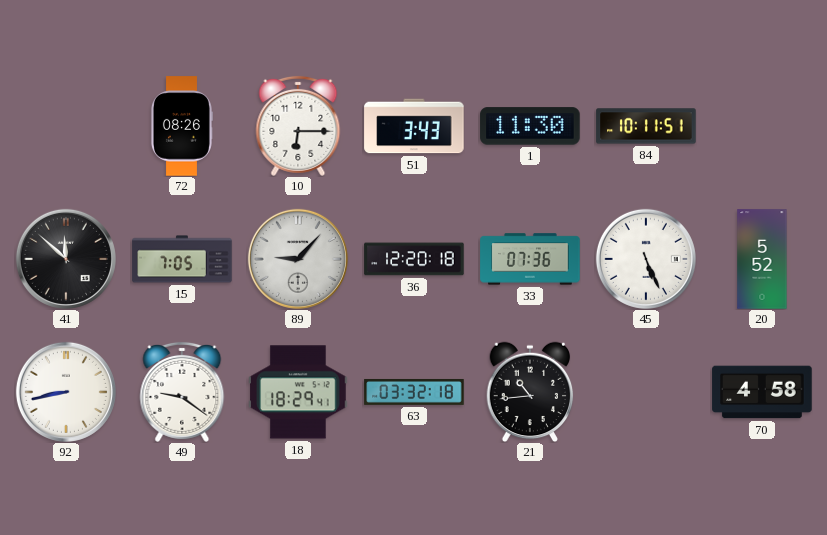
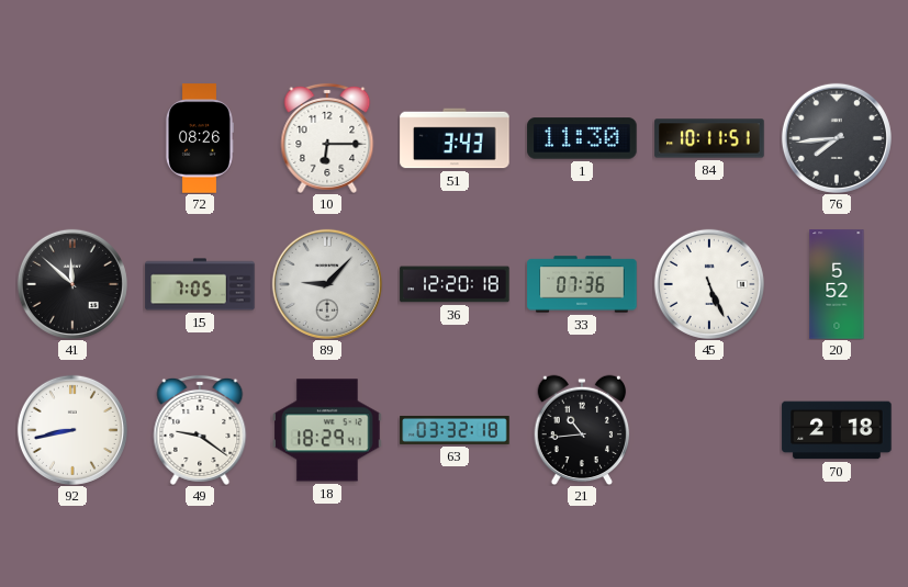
76: none -> 7:44
70: 4:58 -> 2:18
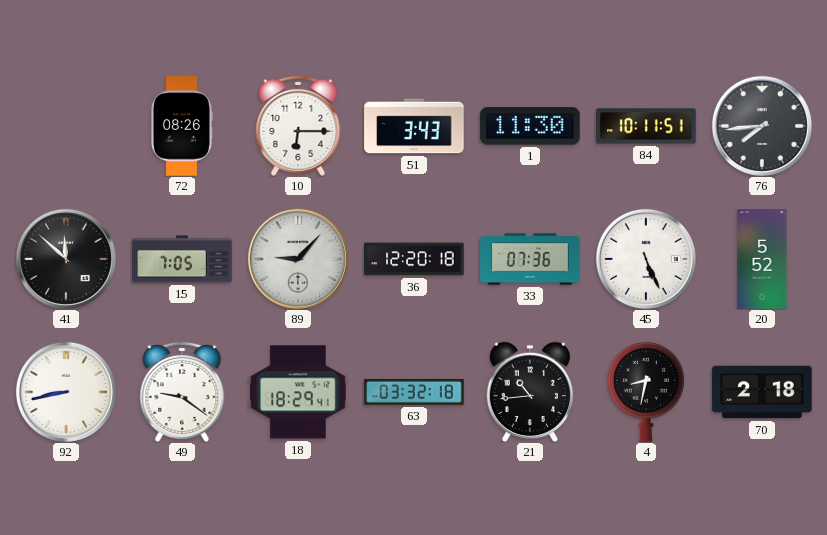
4: none -> 8:32
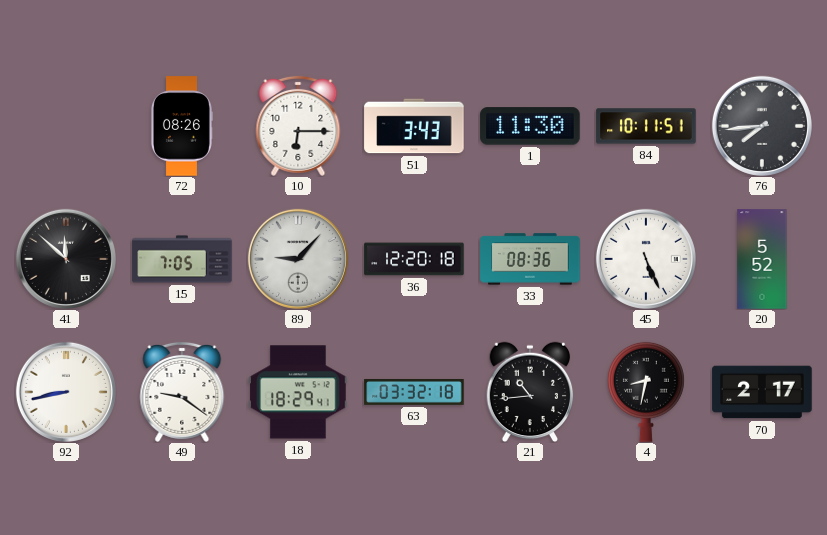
33: 07:36 -> 08:36
70: 2:18 -> 2:17
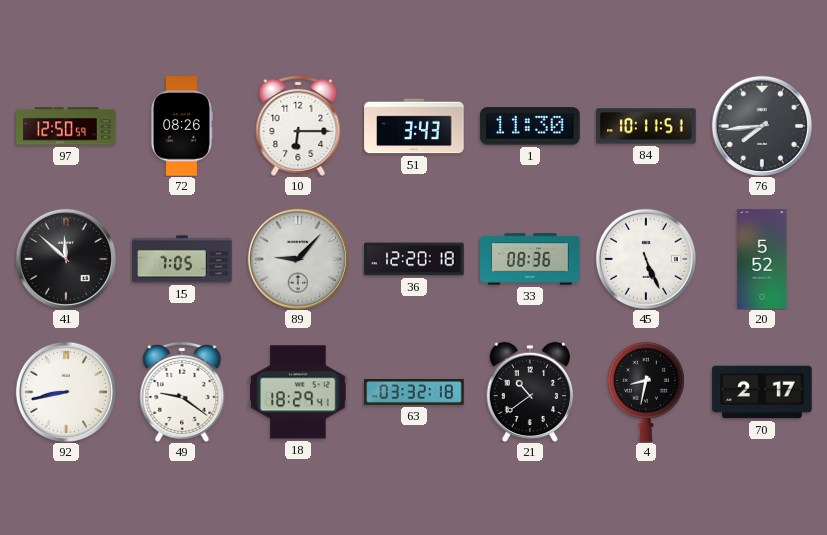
97: none -> 12:50
21: 10:44 -> 10:39
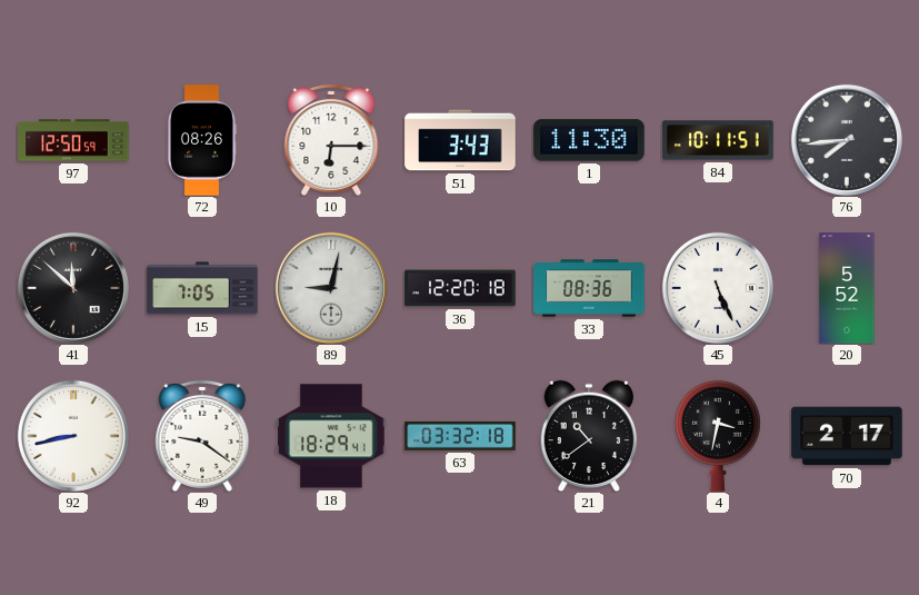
89: 9:07 -> 9:02
4: 8:32 -> 3:32
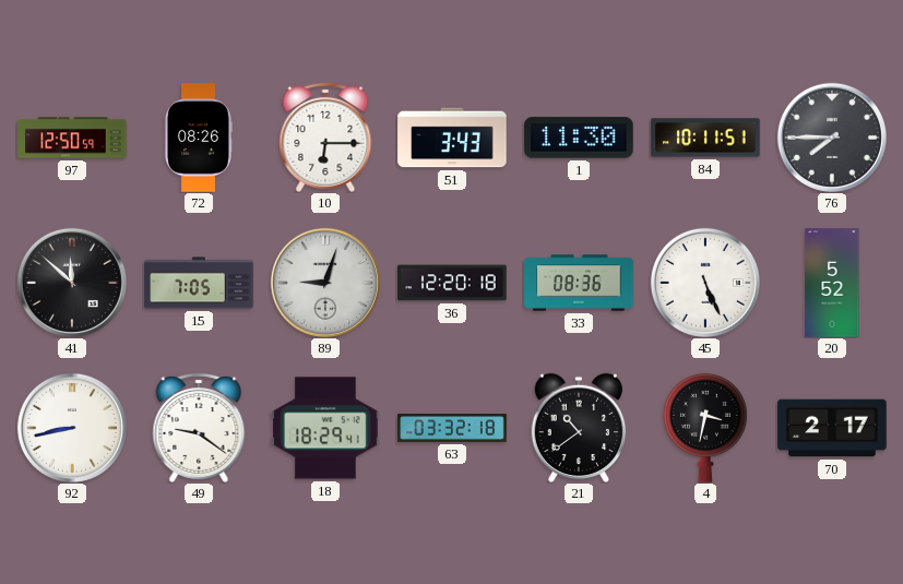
76: 7:44 -> 7:45
89: 9:02 -> 9:03
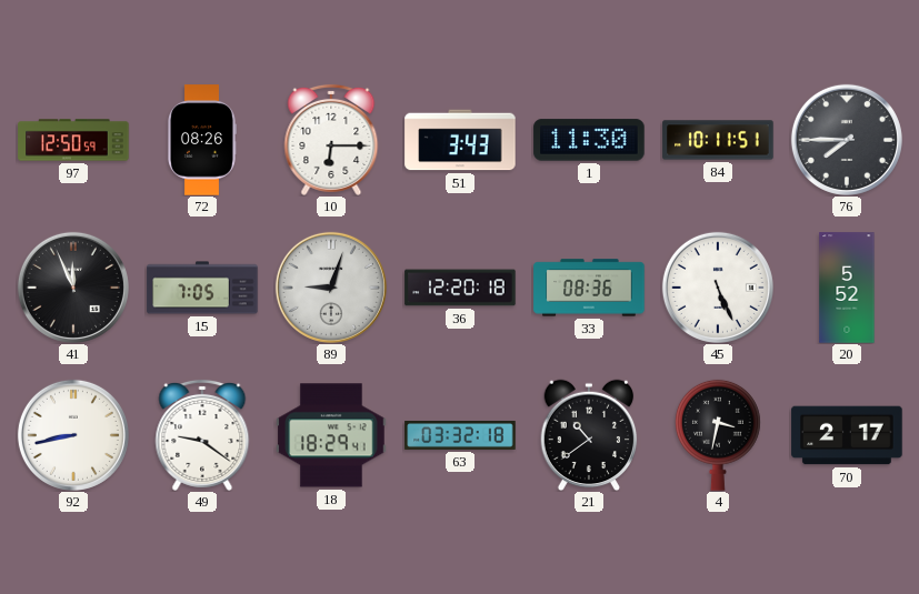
41: 11:52 -> 11:56
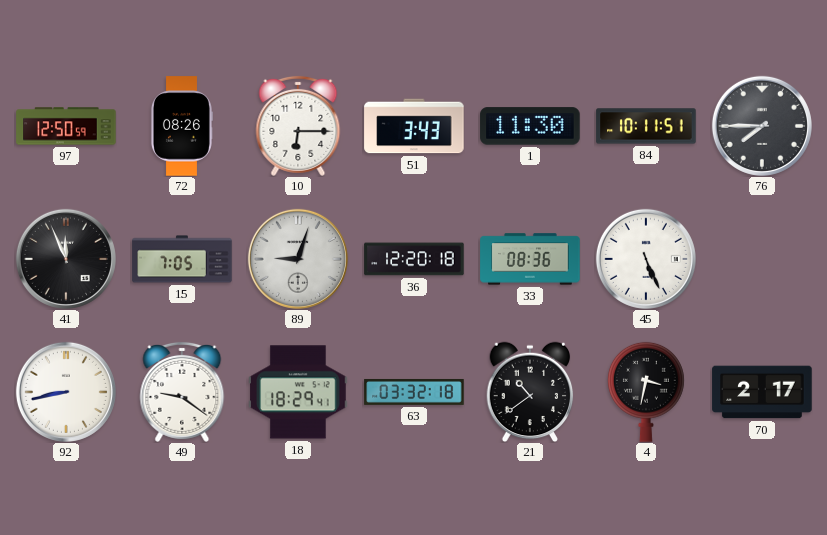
20: 5:52 -> none
